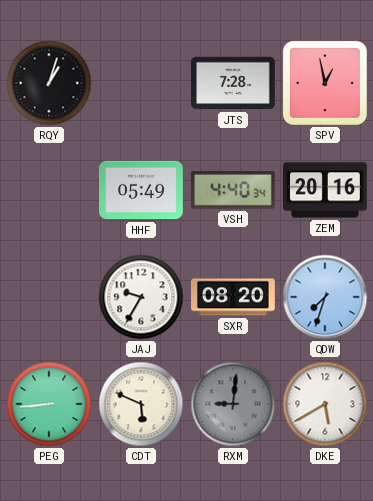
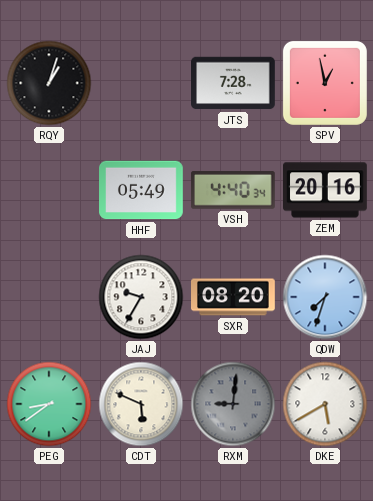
PEG: 8:44 -> 8:39
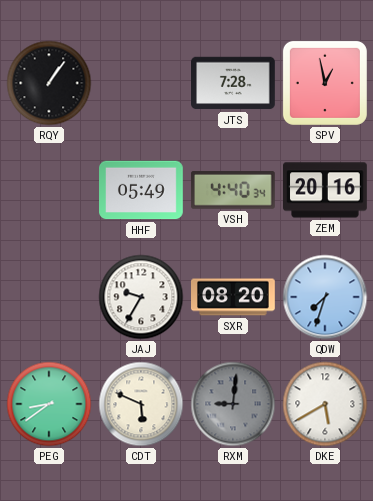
RQY: 1:03 -> 1:06
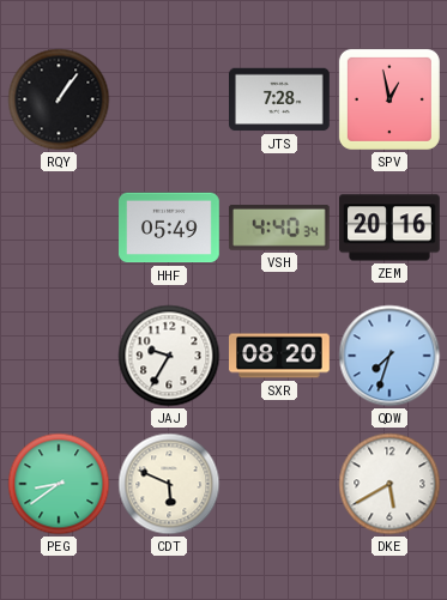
RXM: 9:01 -> none
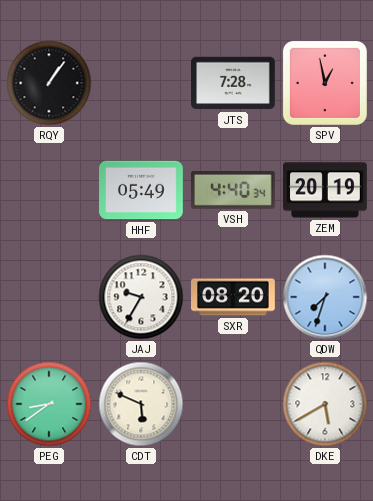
ZEM: 20:16 -> 20:19
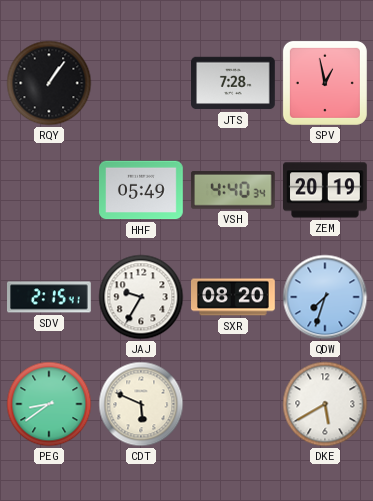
SDV: none -> 2:15
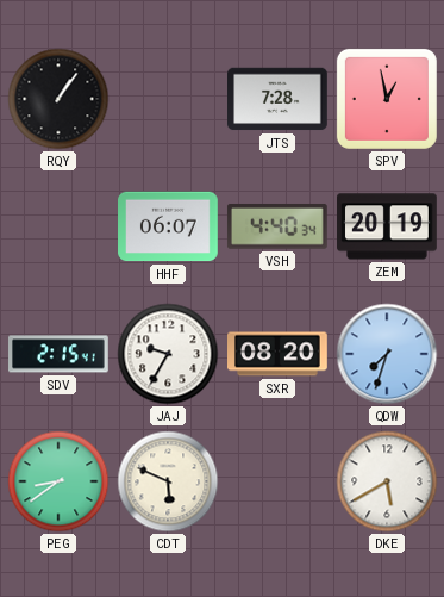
HHF: 05:49 -> 06:07
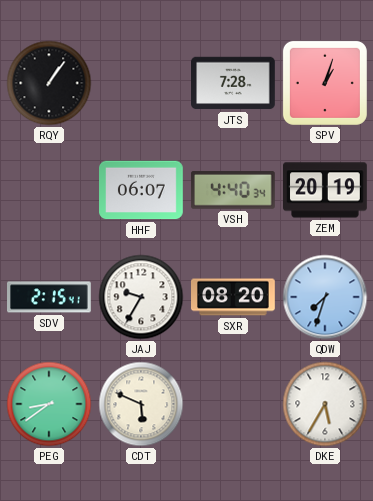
SPV: 12:58 -> 1:03
DKE: 5:40 -> 5:35
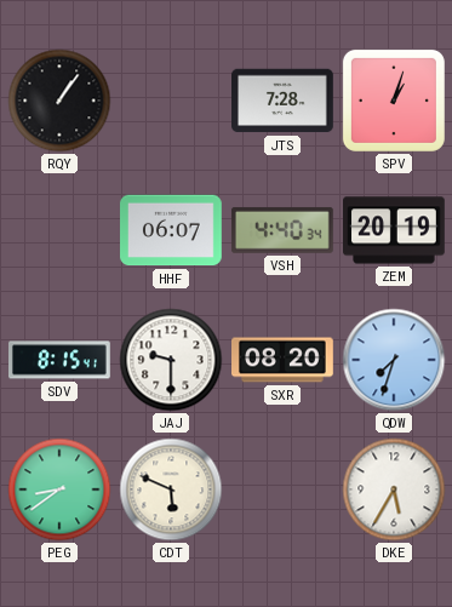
SDV: 2:15 -> 8:15
JAJ: 9:35 -> 9:30
